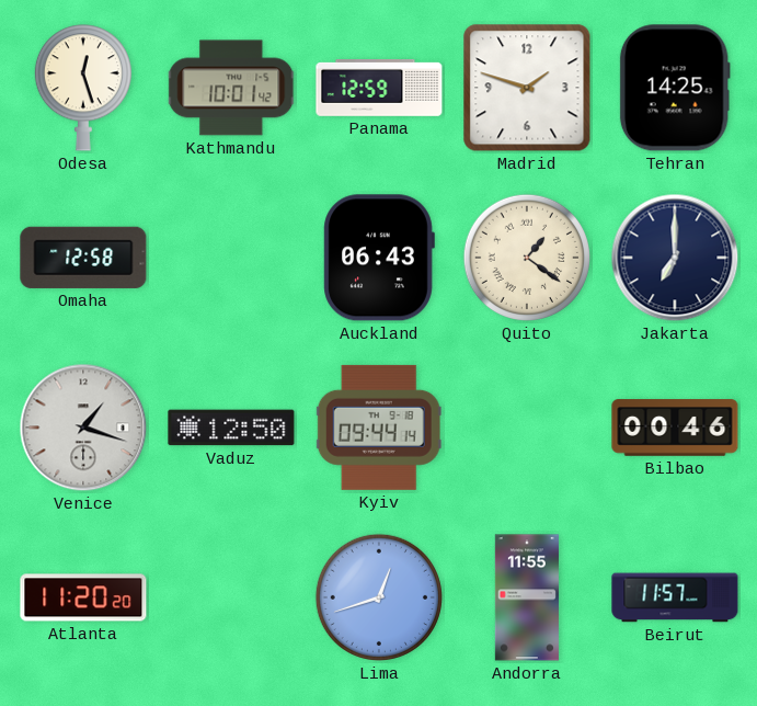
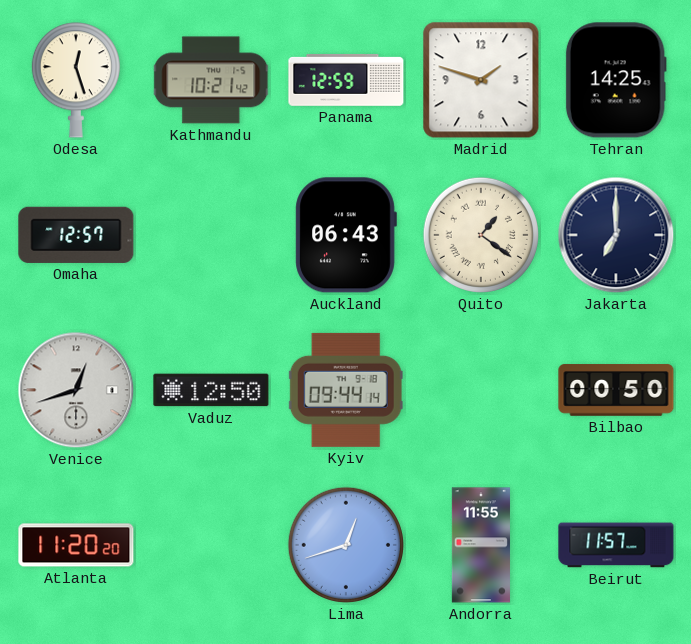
Kathmandu: 10:01 -> 10:21
Omaha: 12:58 -> 12:57
Venice: 1:18 -> 12:42
Bilbao: 00:46 -> 00:50
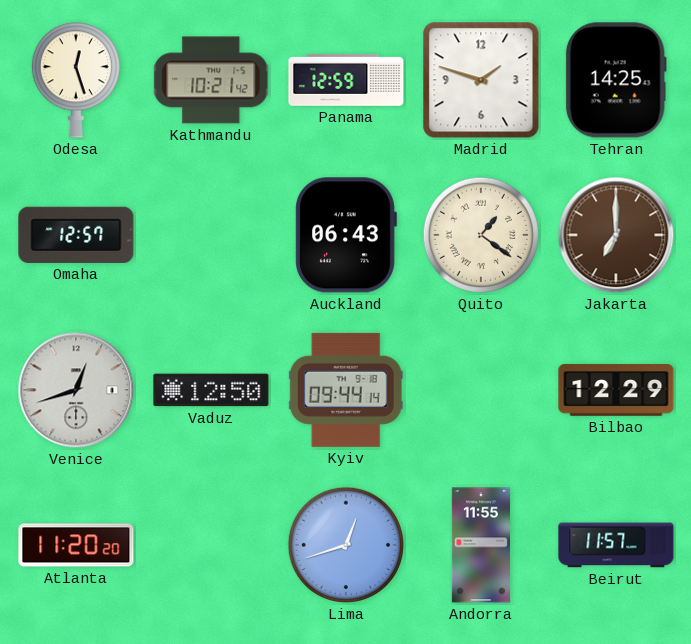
Jakarta dial: navy -> brown
Bilbao: 00:50 -> 12:29
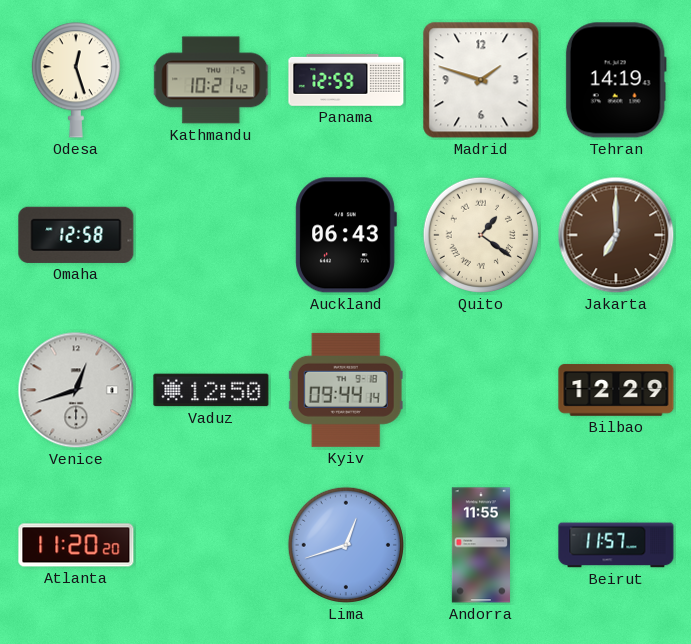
Tehran: 14:25 -> 14:19
Omaha: 12:57 -> 12:58
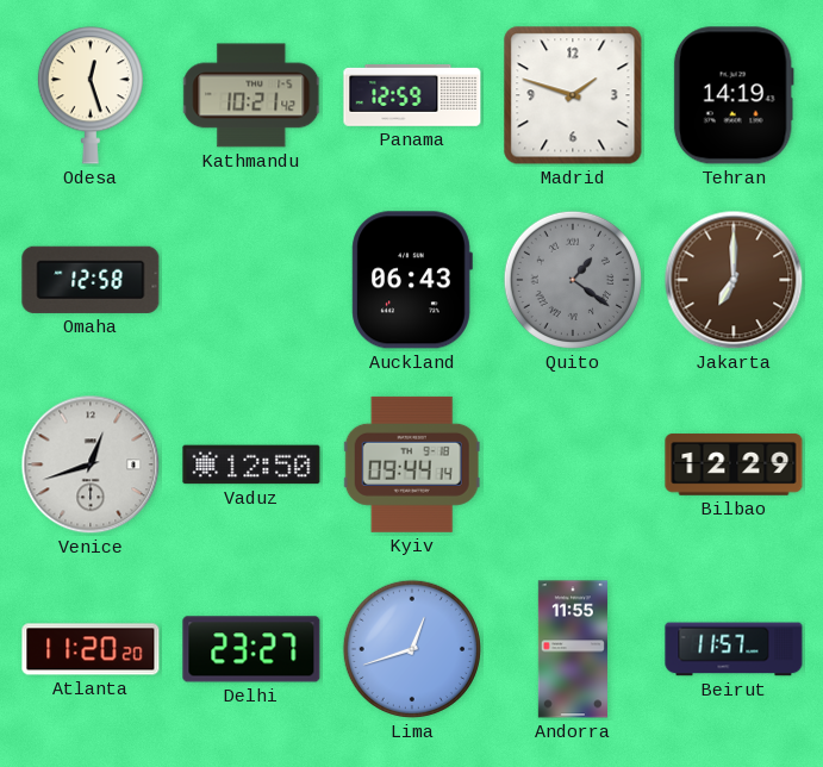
Quito dial: cream -> grey
Delhi: none -> 23:27
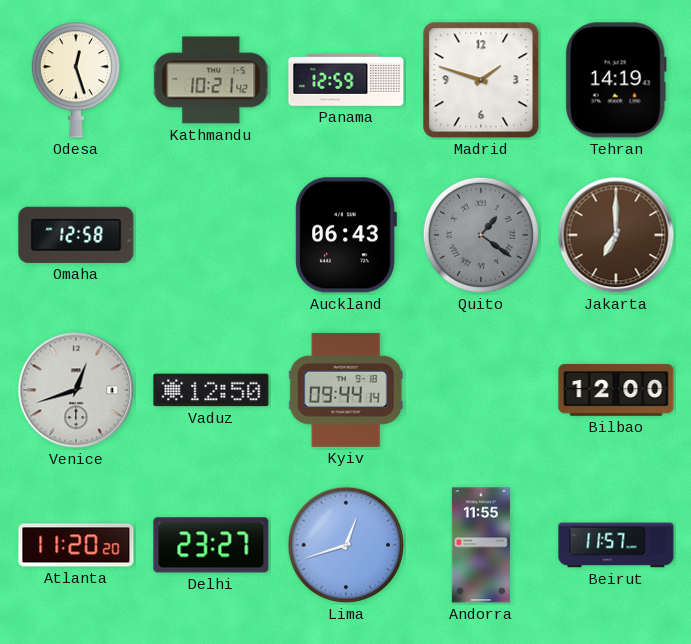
Bilbao: 12:29 -> 12:00
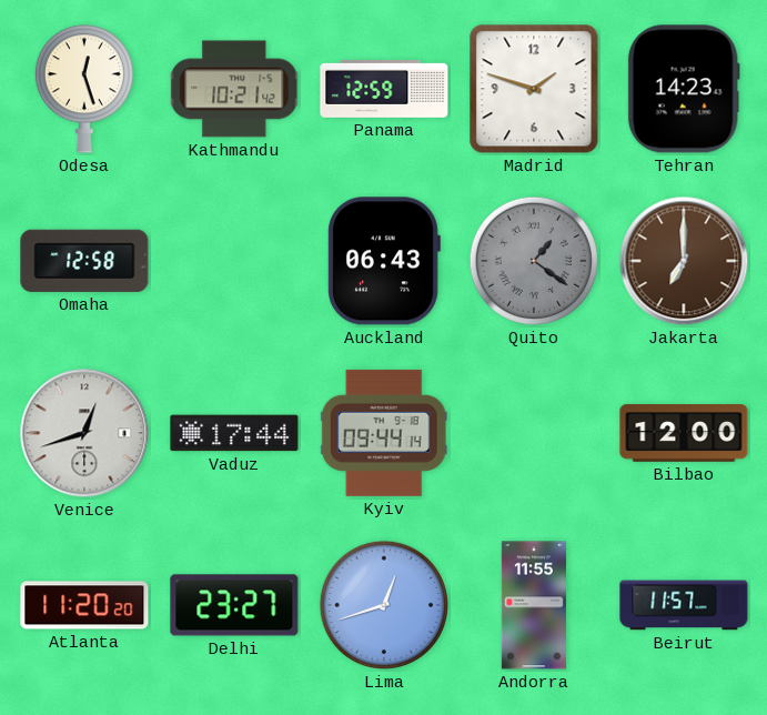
Tehran: 14:19 -> 14:23
Vaduz: 12:50 -> 17:44
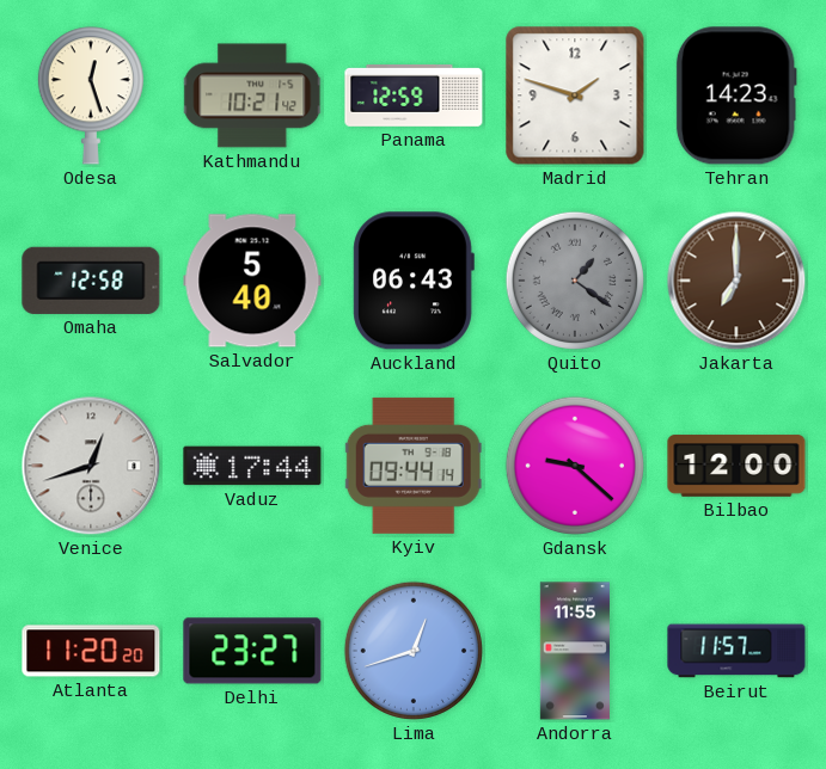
Salvador: none -> 5:40
Gdansk: none -> 9:22
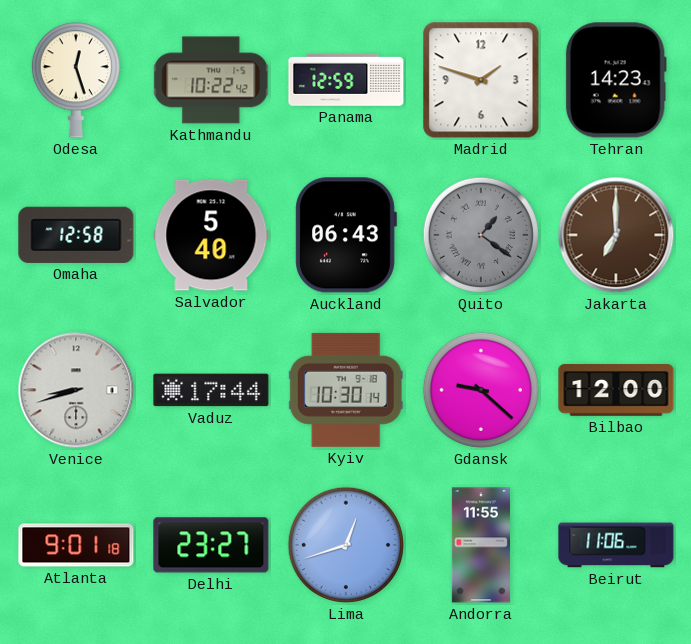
Kathmandu: 10:21 -> 10:22
Venice: 12:42 -> 8:42
Kyiv: 09:44 -> 10:30
Atlanta: 11:20 -> 9:01
Beirut: 11:57 -> 11:06
